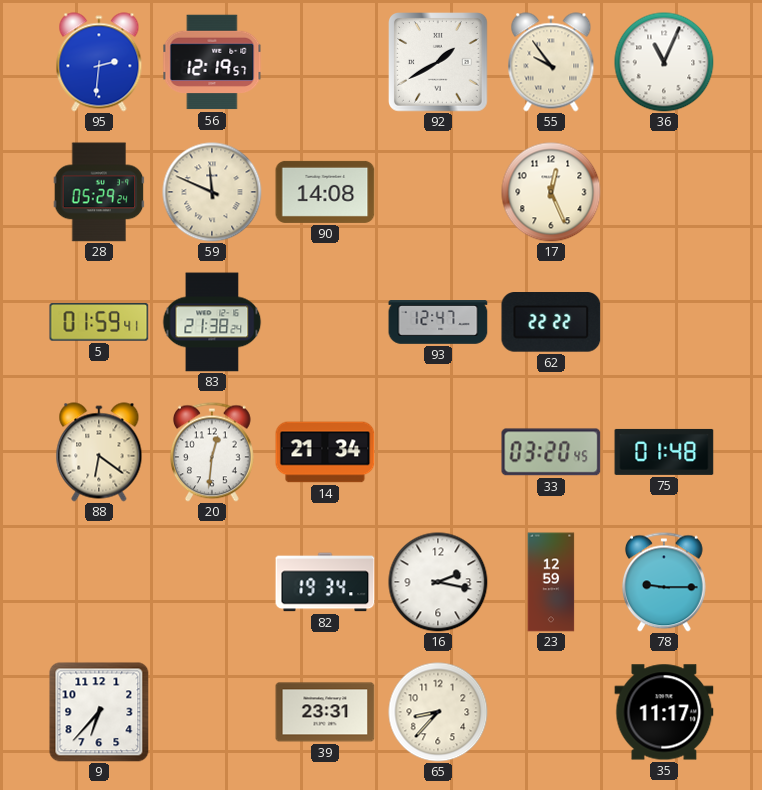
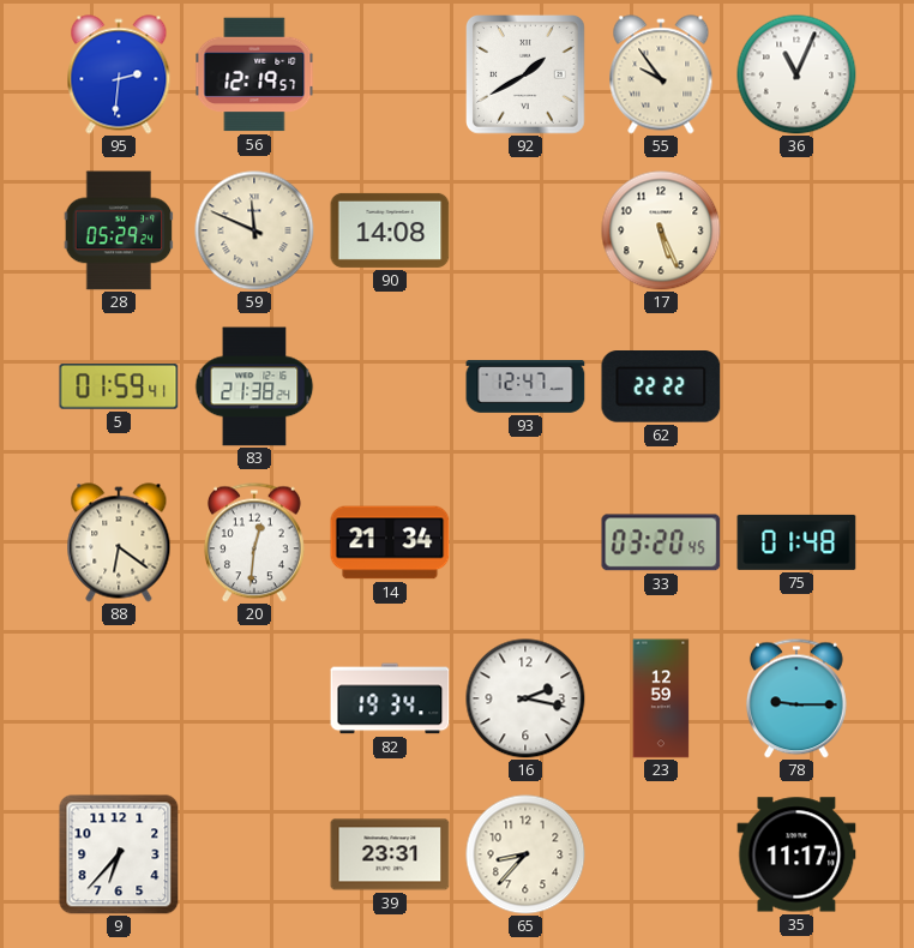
17: 12:26 -> 5:26
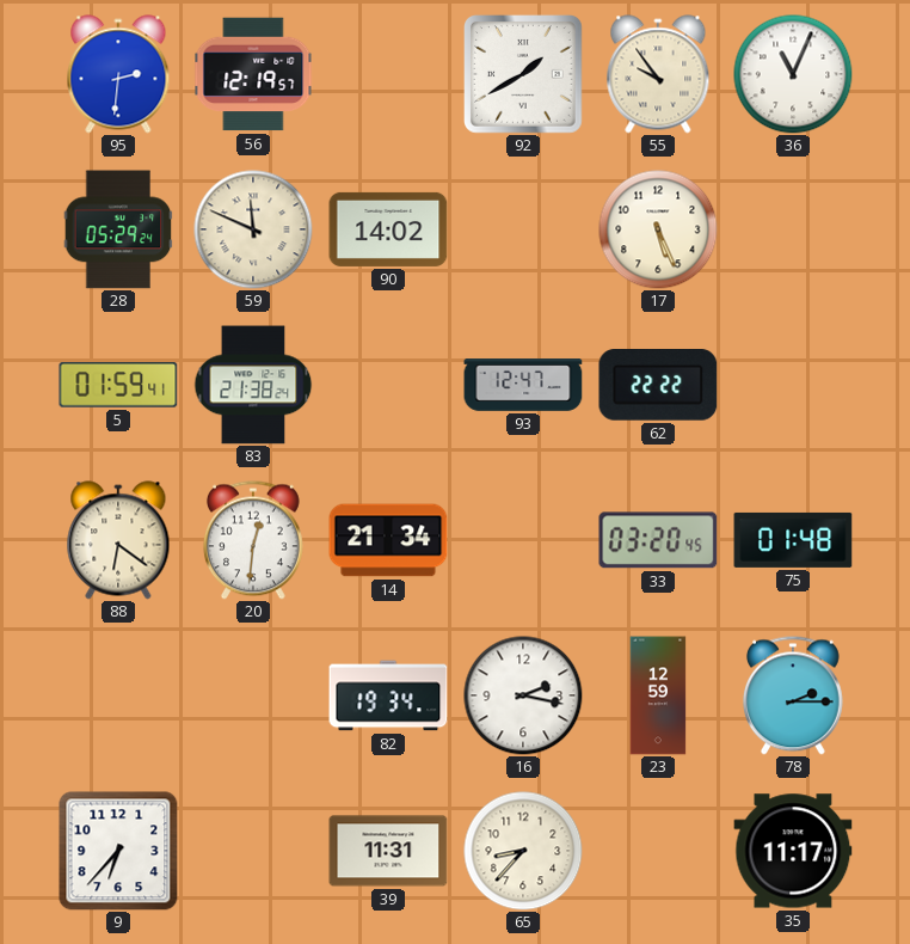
90: 14:08 -> 14:02
78: 9:15 -> 2:15
39: 23:31 -> 11:31
